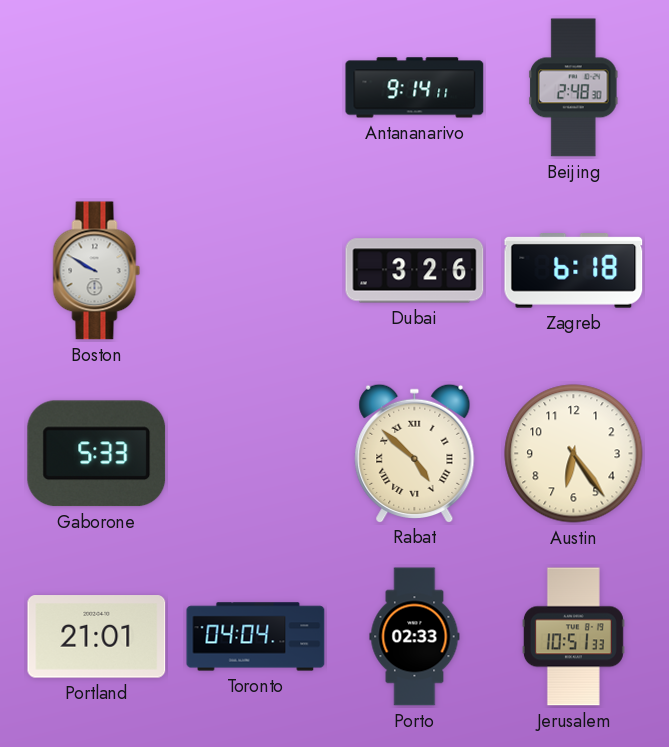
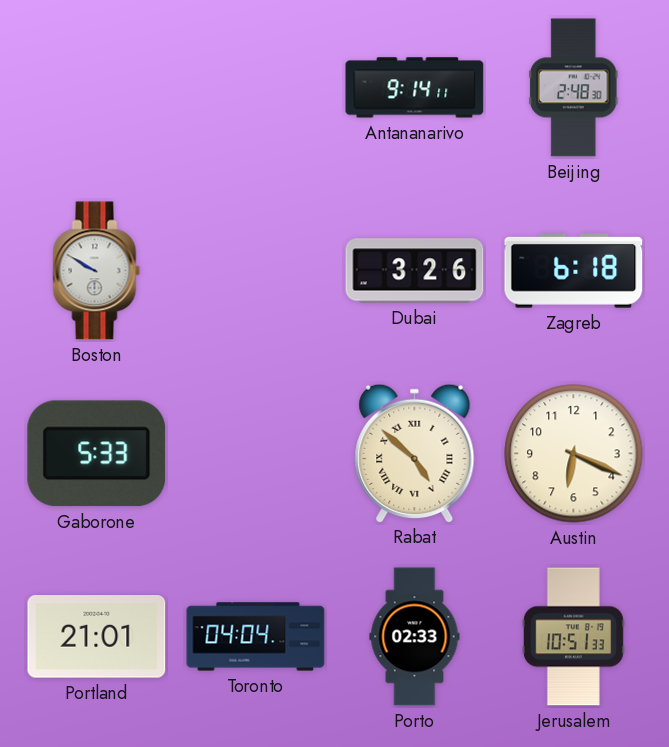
Austin: 6:24 -> 6:19
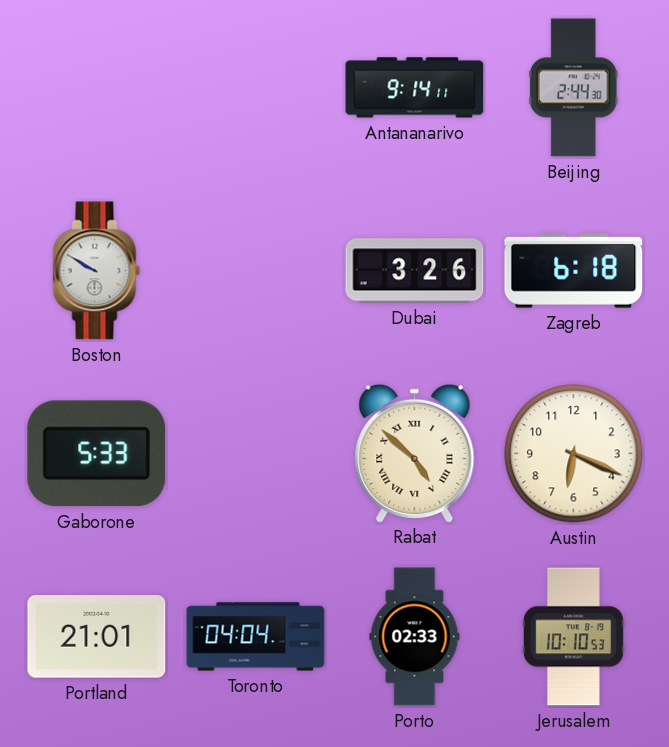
Beijing: 2:48 -> 2:44
Jerusalem: 10:51 -> 10:10
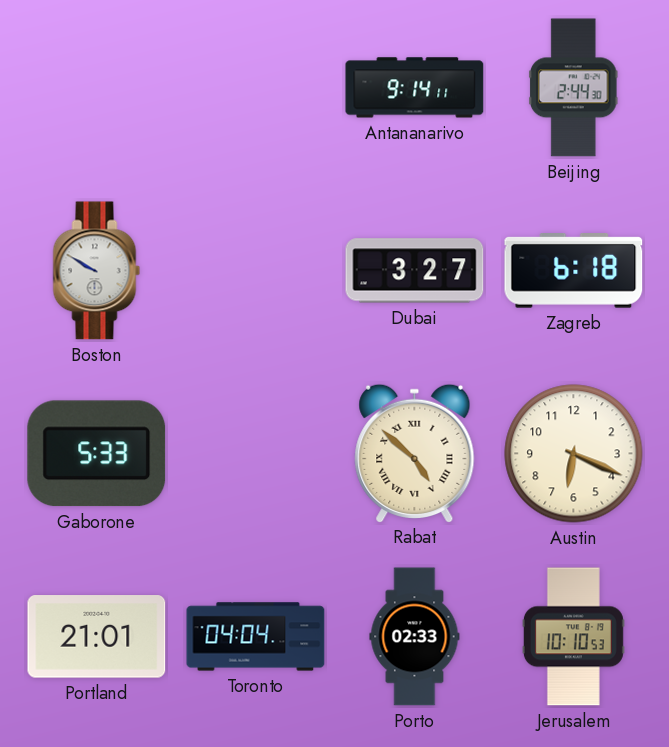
Dubai: 3:26 -> 3:27
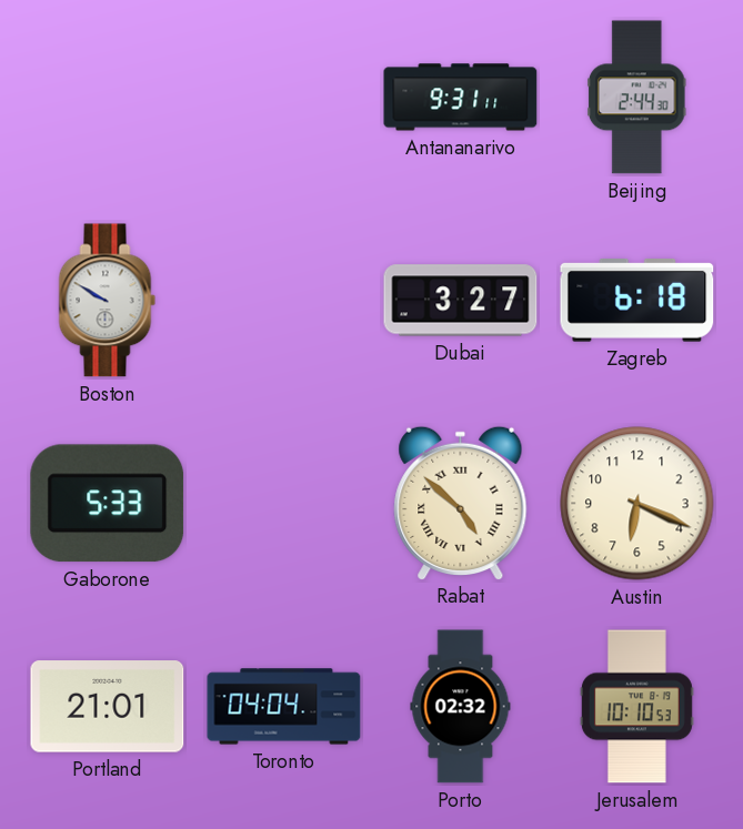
Antananarivo: 9:14 -> 9:31
Porto: 02:33 -> 02:32
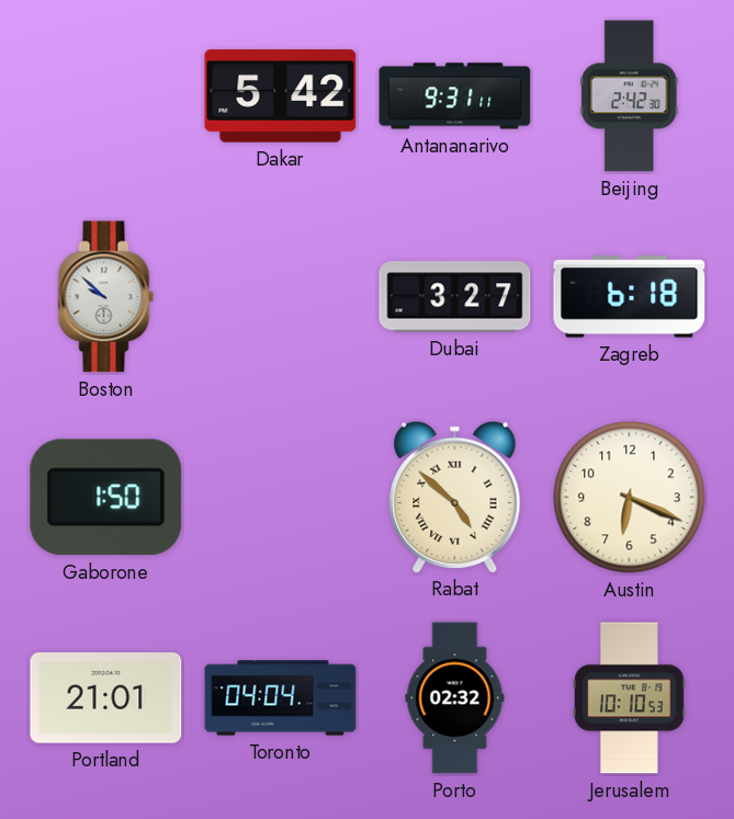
Dakar: none -> 5:42
Beijing: 2:44 -> 2:42
Boston: 9:50 -> 9:52
Gaborone: 5:33 -> 1:50
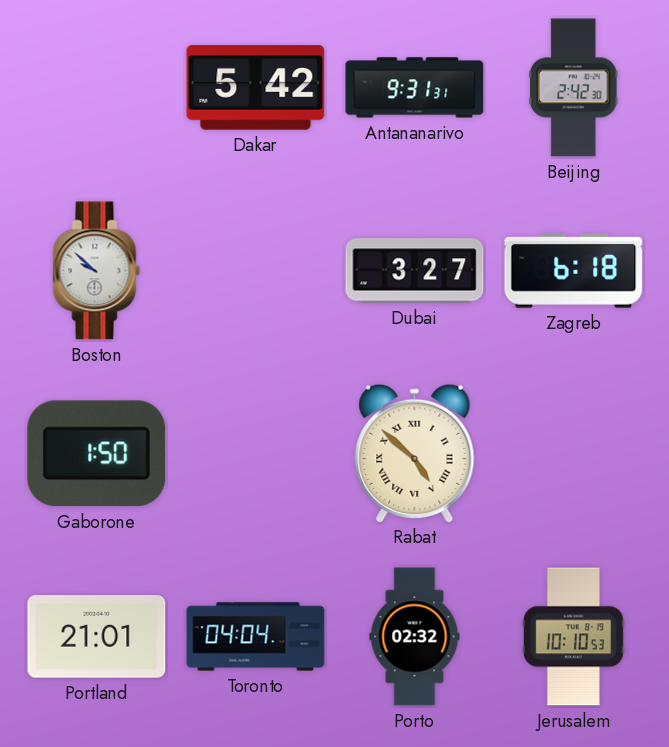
Antananarivo: 9:31:11 -> 9:31:31
Austin: 6:19 -> none
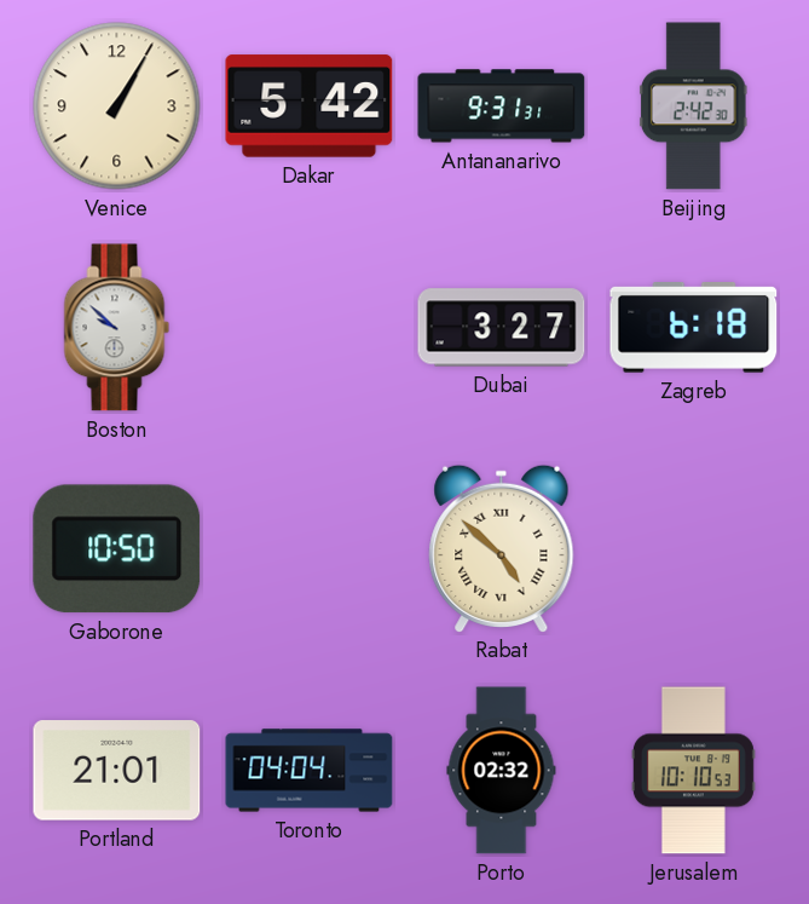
Venice: none -> 1:05
Gaborone: 1:50 -> 10:50
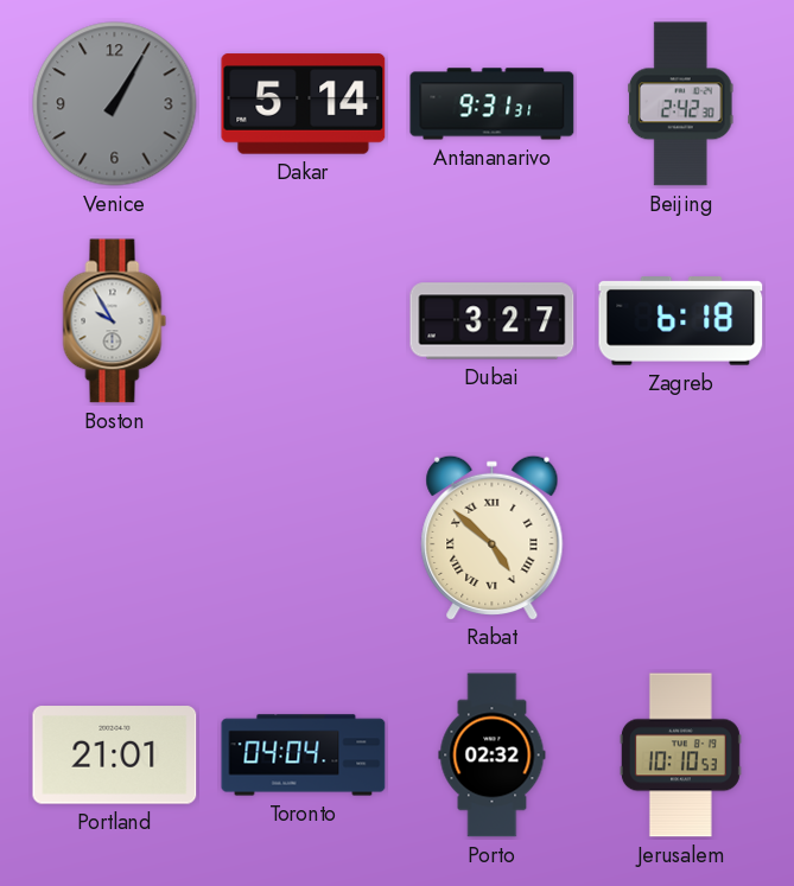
Venice dial: cream -> grey
Dakar: 5:42 -> 5:14
Boston: 9:52 -> 9:55
Gaborone: 10:50 -> none
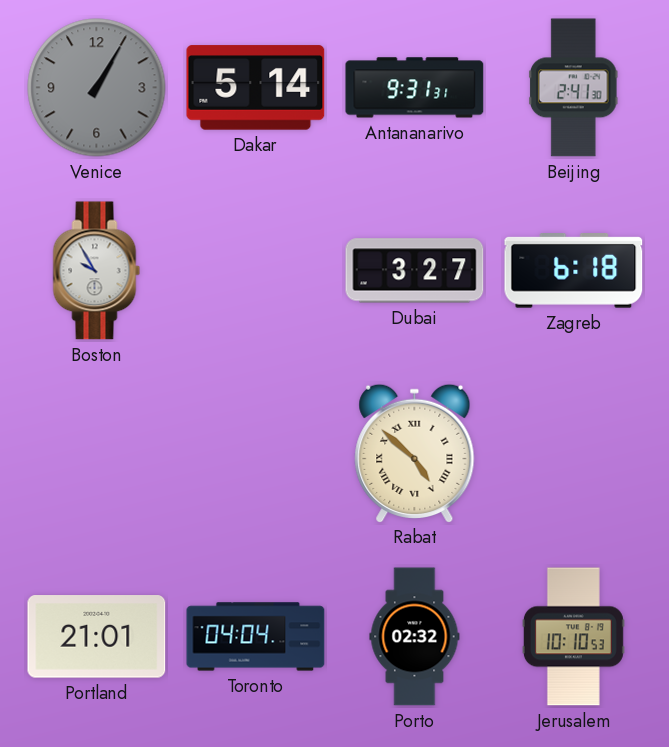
Beijing: 2:42 -> 2:41
